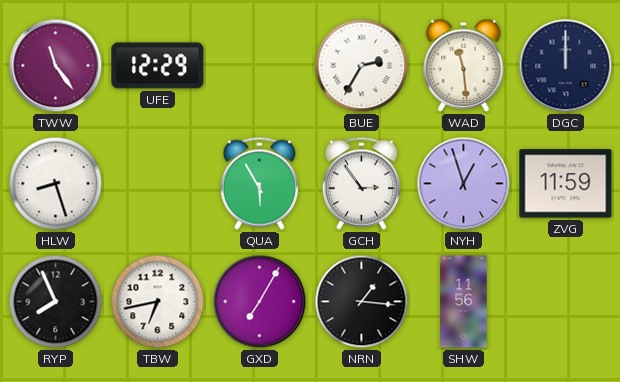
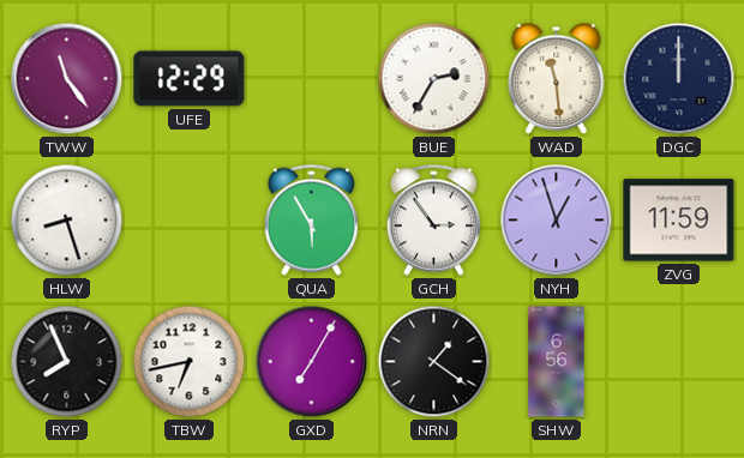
NRN: 1:16 -> 1:21
SHW: 11:56 -> 6:56
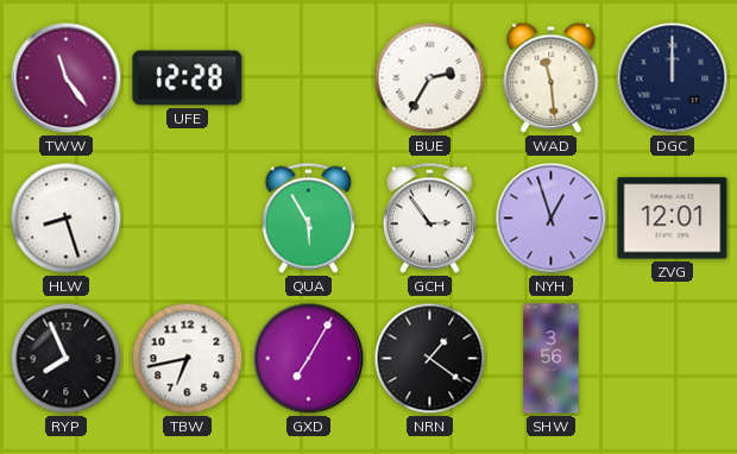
UFE: 12:29 -> 12:28
ZVG: 11:59 -> 12:01
SHW: 6:56 -> 3:56
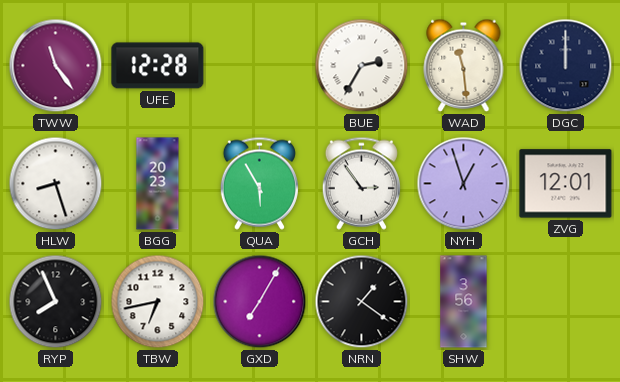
BGG: none -> 20:23
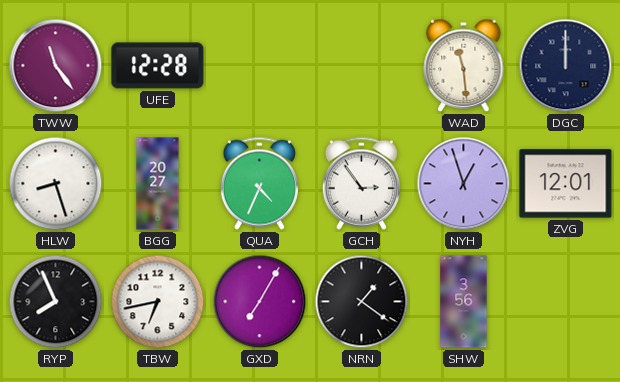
BUE: 2:35 -> none
BGG: 20:23 -> 20:27
QUA: 5:55 -> 4:34
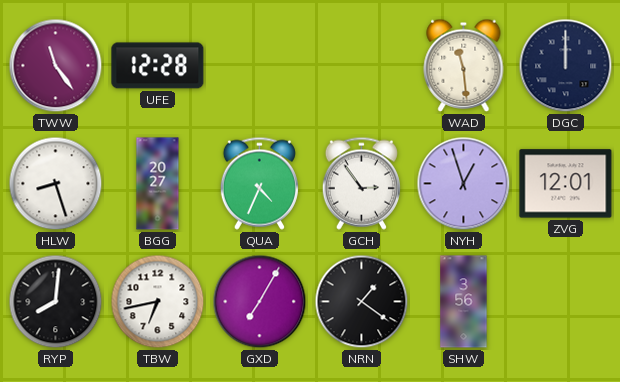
RYP: 7:56 -> 8:01
